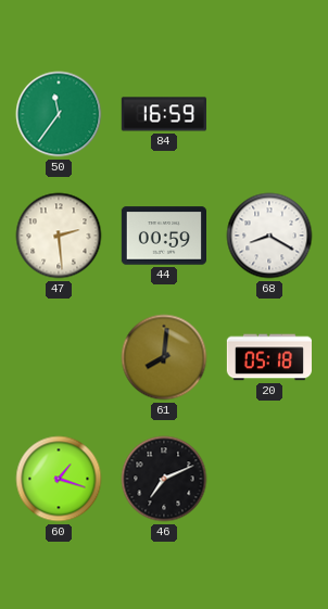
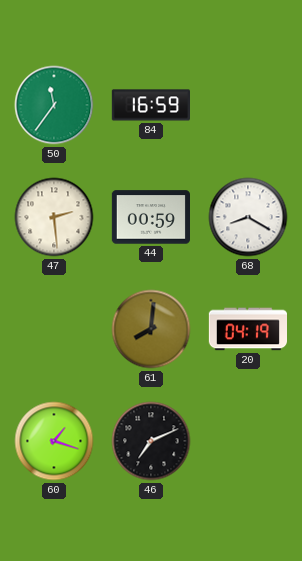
20: 05:18 -> 04:19
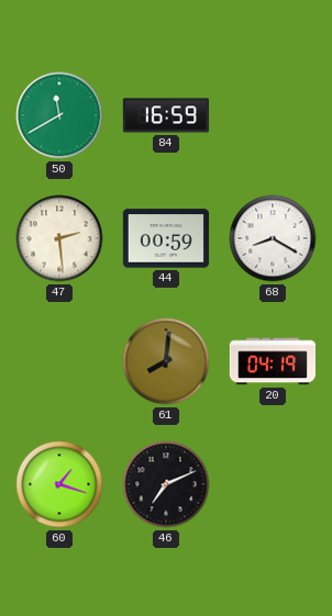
50: 11:36 -> 11:40
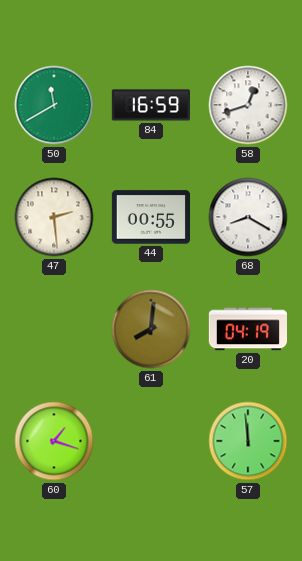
58: none -> 12:42
44: 00:59 -> 00:55
46: 7:11 -> none
57: none -> 11:59
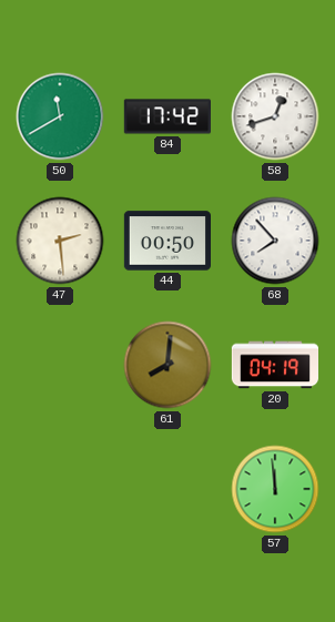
84: 16:59 -> 17:42
44: 00:55 -> 00:50
68: 8:20 -> 7:53
60: 1:18 -> none
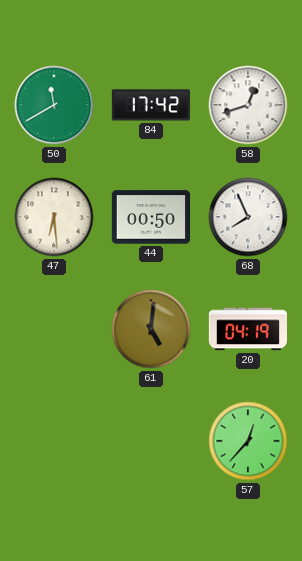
47: 2:29 -> 6:29
68: 7:53 -> 7:56
61: 8:01 -> 5:01
57: 11:59 -> 12:37
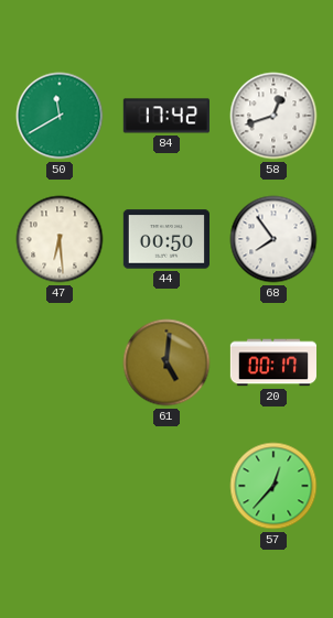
68: 7:56 -> 7:54
20: 04:19 -> 00:17
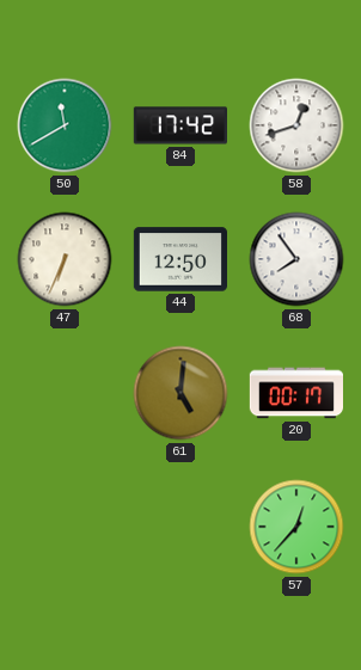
47: 6:29 -> 6:34
44: 00:50 -> 12:50
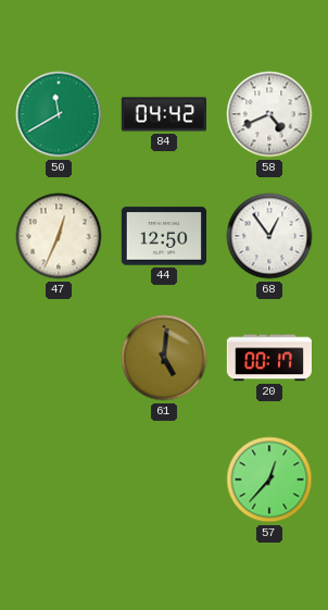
84: 17:42 -> 04:42
58: 12:42 -> 4:41
47: 6:34 -> 12:34
68: 7:54 -> 12:54
